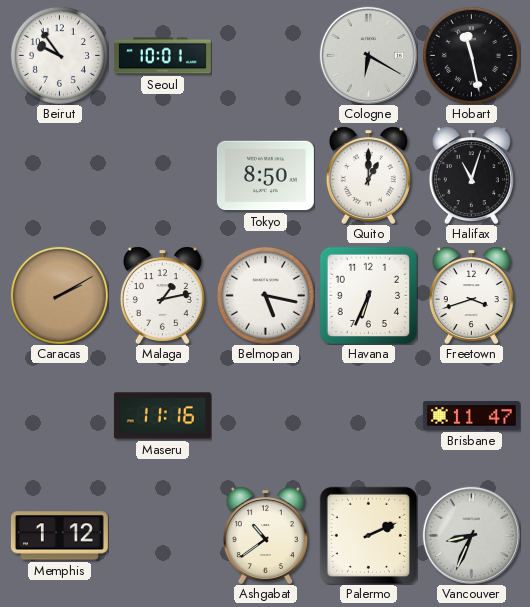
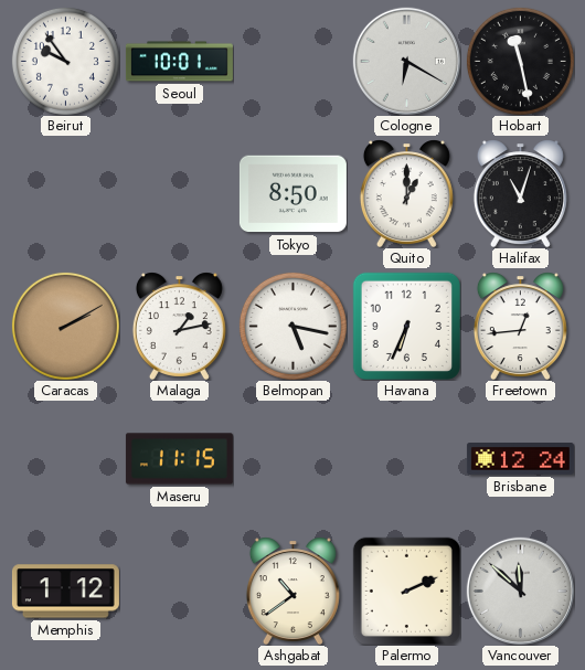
Freetown: 3:42 -> 12:44
Maseru: 11:16 -> 11:15
Brisbane: 11:47 -> 12:24
Vancouver: 8:34 -> 11:52
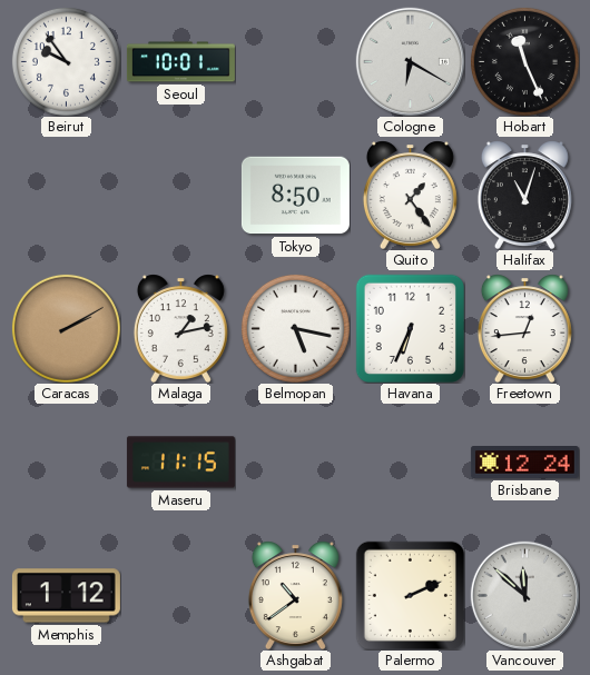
Hobart: 11:28 -> 11:26
Quito: 1:00 -> 1:24
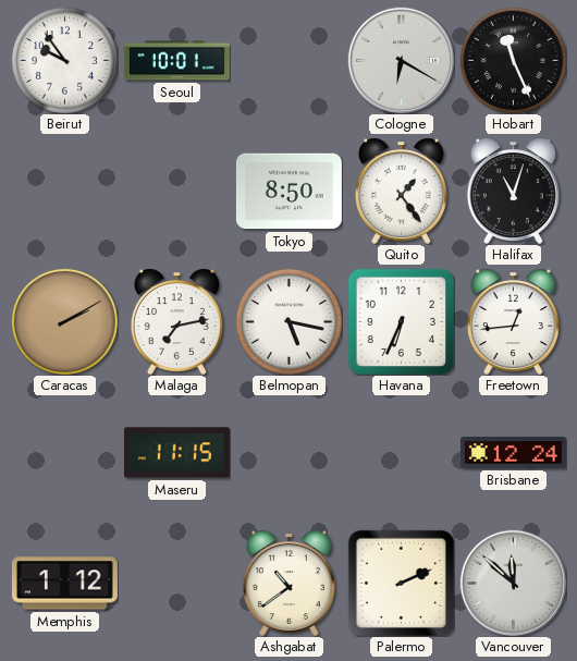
Malaga: 1:13 -> 7:13
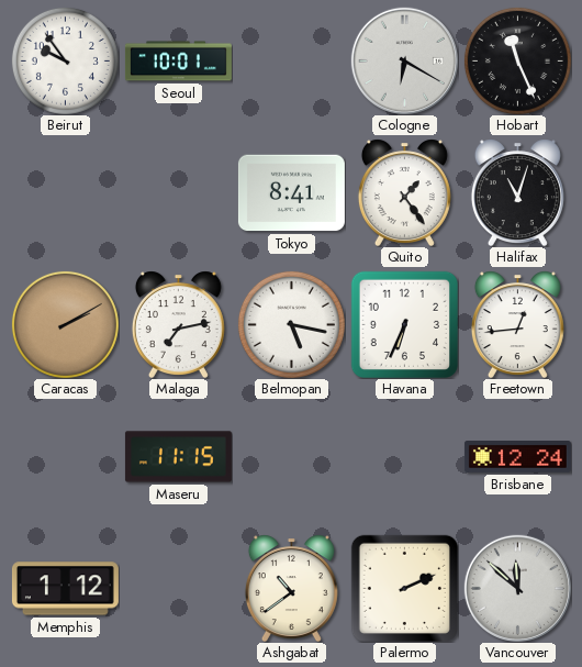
Tokyo: 8:50 -> 8:41
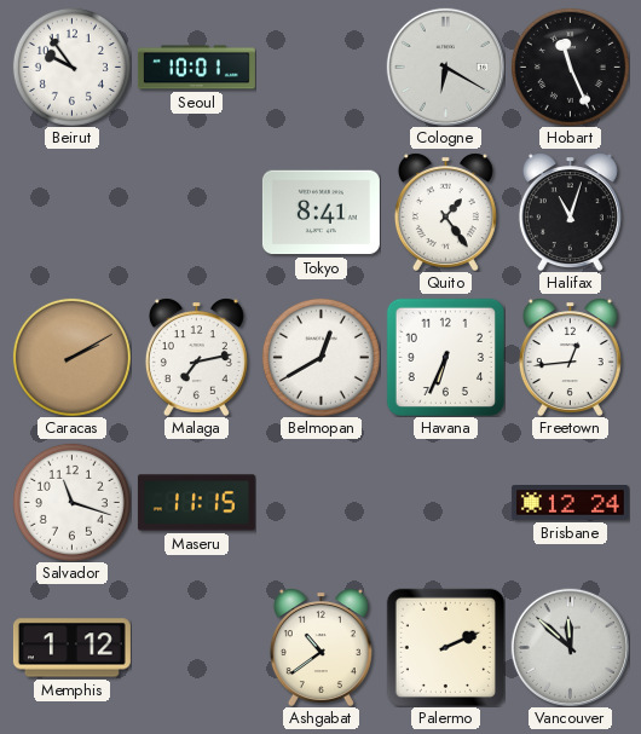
Belmopan: 5:17 -> 12:40
Salvador: none -> 11:18
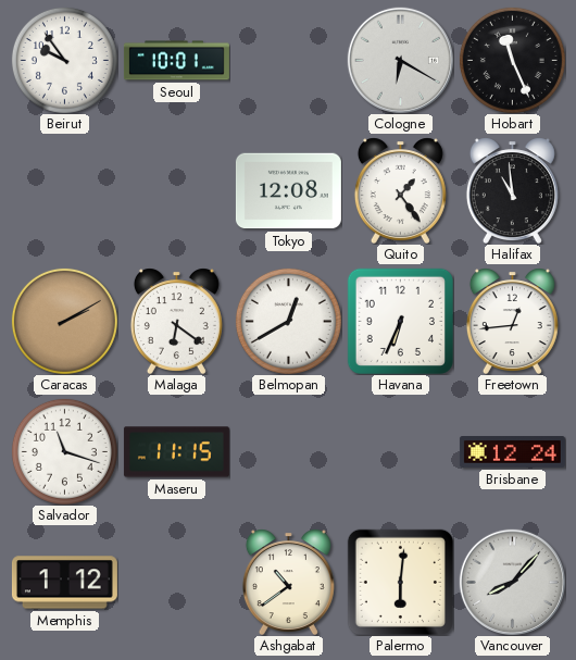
Tokyo: 8:41 -> 12:08
Halifax: 11:03 -> 10:59
Malaga: 7:13 -> 6:21
Palermo: 2:11 -> 6:01
Vancouver: 11:52 -> 8:07
